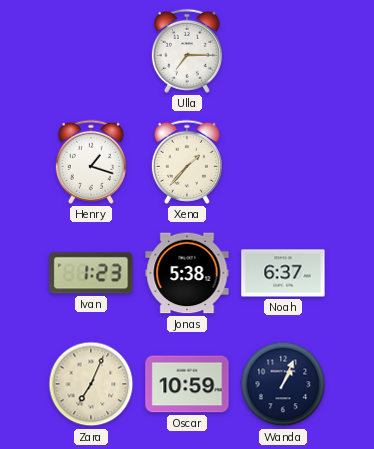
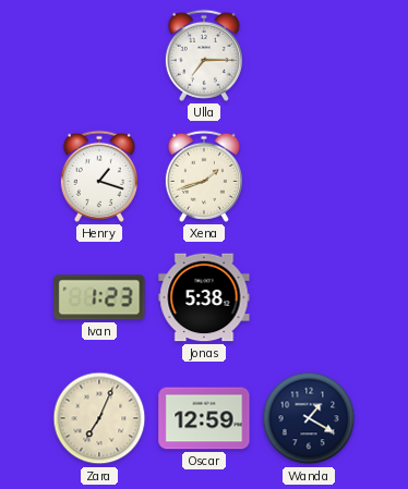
Xena: 1:37 -> 1:42
Noah: 6:37 -> none
Oscar: 10:59 -> 12:59
Wanda: 1:04 -> 1:20
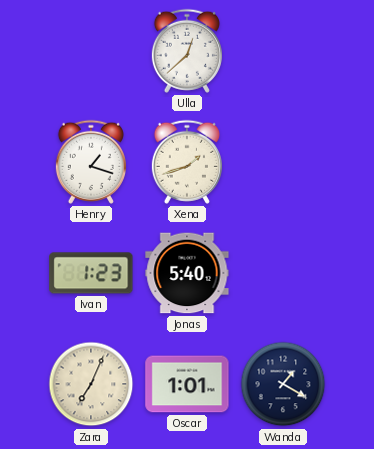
Ulla: 7:15 -> 12:38
Jonas: 5:38 -> 5:40
Oscar: 12:59 -> 1:01
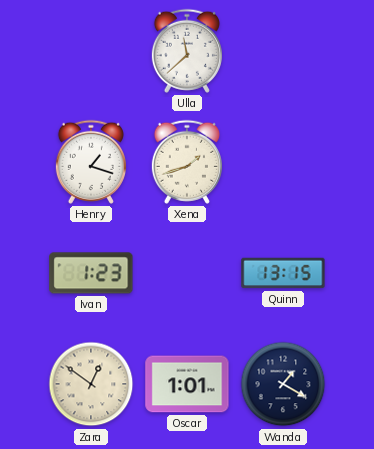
Ulla: 12:38 -> 11:38
Jonas: 5:40 -> none
Quinn: none -> 13:15
Zara: 7:04 -> 12:51
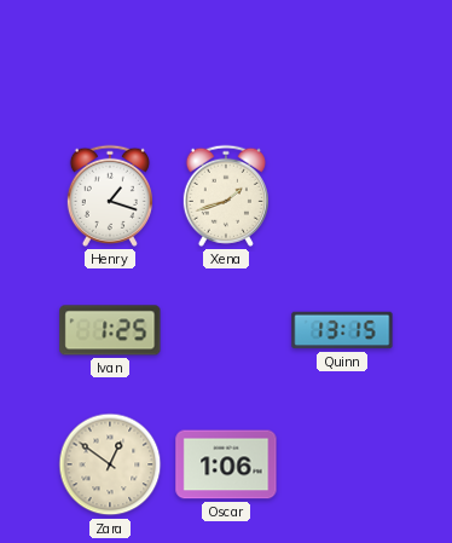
Ulla: 11:38 -> none
Ivan: 1:23 -> 1:25
Oscar: 1:01 -> 1:06
Wanda: 1:20 -> none
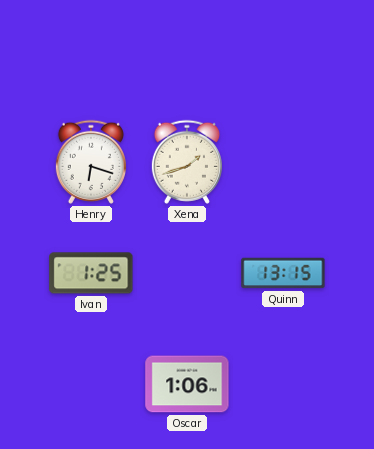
Henry: 1:18 -> 6:18
Zara: 12:51 -> none
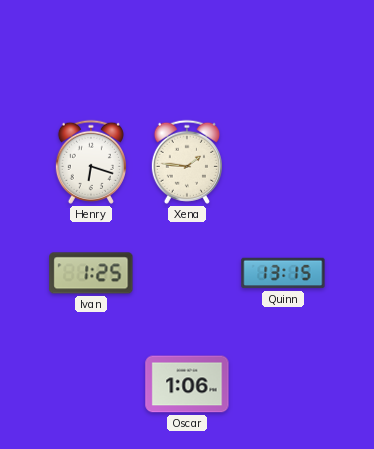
Xena: 1:42 -> 1:46
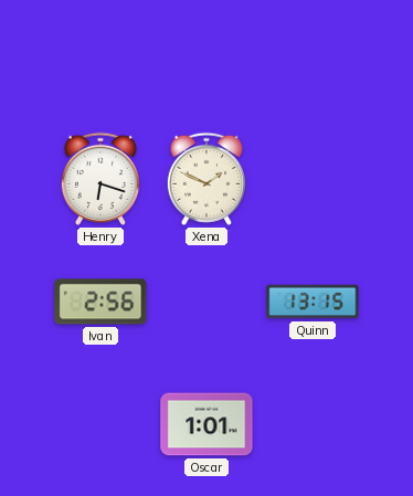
Xena: 1:46 -> 1:49
Ivan: 1:25 -> 2:56
Oscar: 1:06 -> 1:01
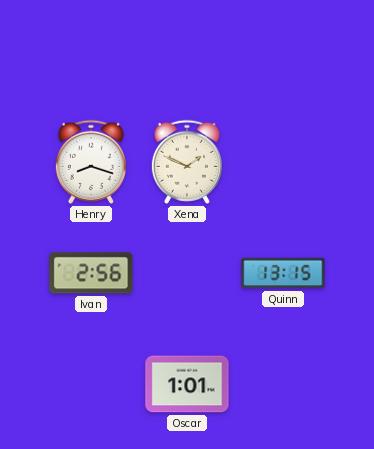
Henry: 6:18 -> 8:18
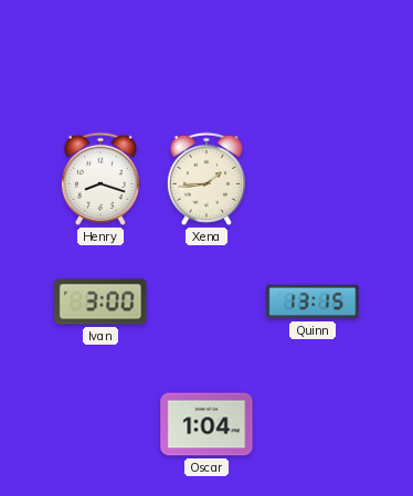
Xena: 1:49 -> 1:44
Ivan: 2:56 -> 3:00
Oscar: 1:01 -> 1:04
